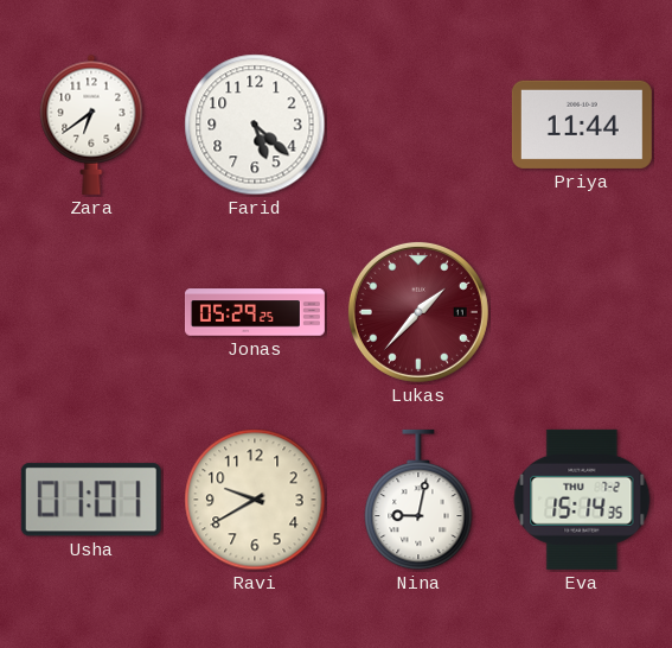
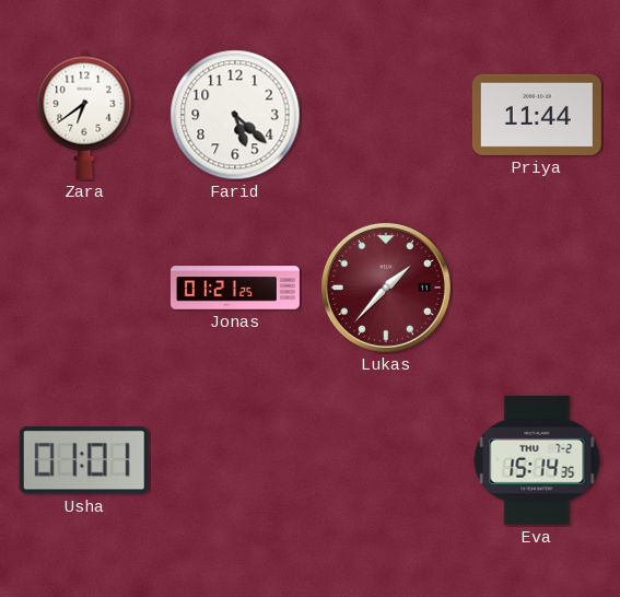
Jonas: 05:29 -> 01:21
Ravi: 9:40 -> none
Nina: 9:02 -> none
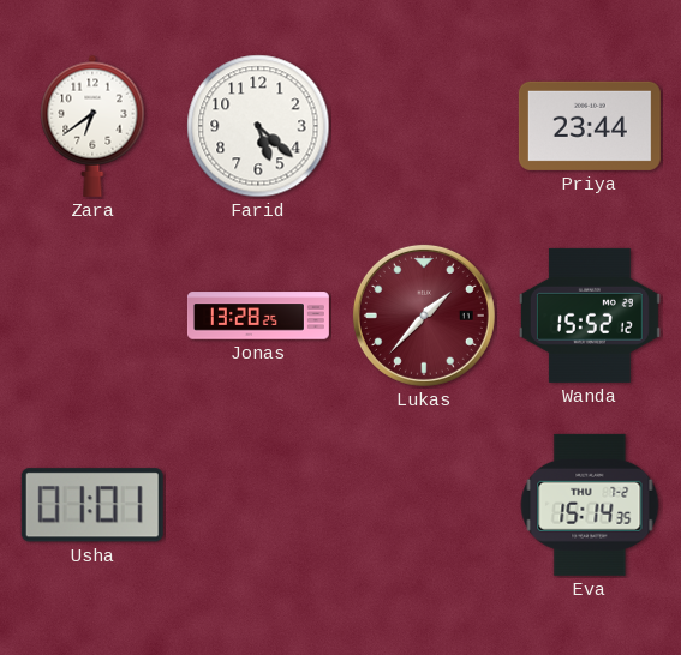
Priya: 11:44 -> 23:44
Jonas: 01:21 -> 13:28
Wanda: none -> 15:52
